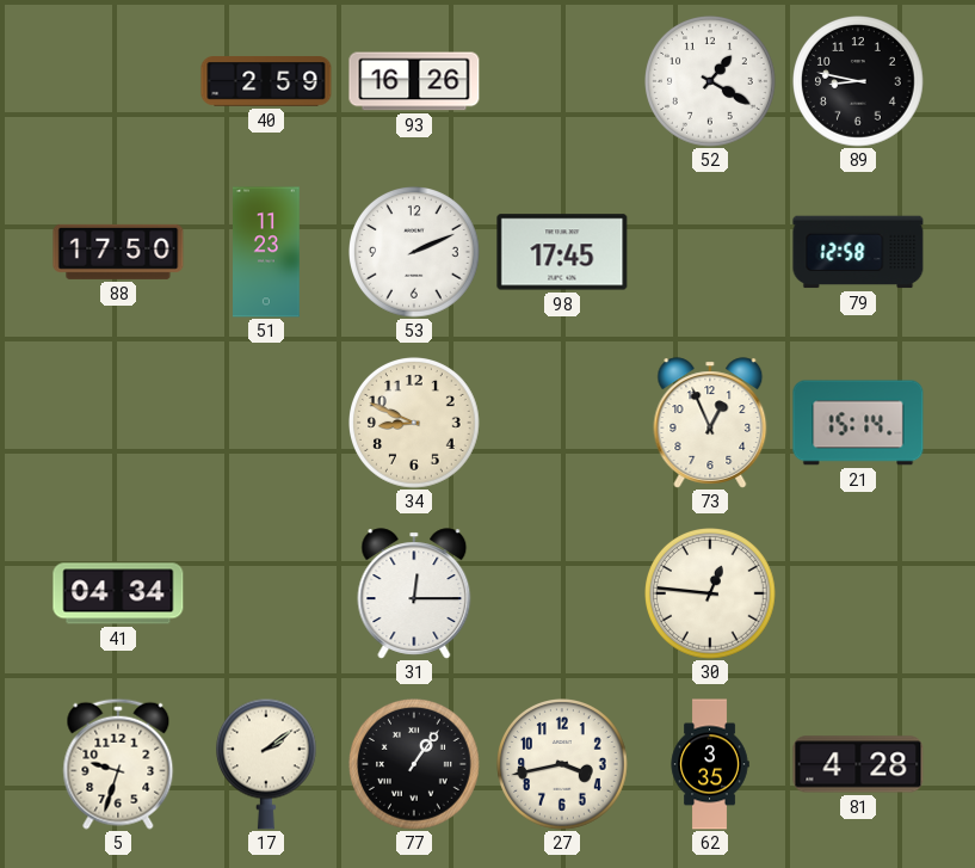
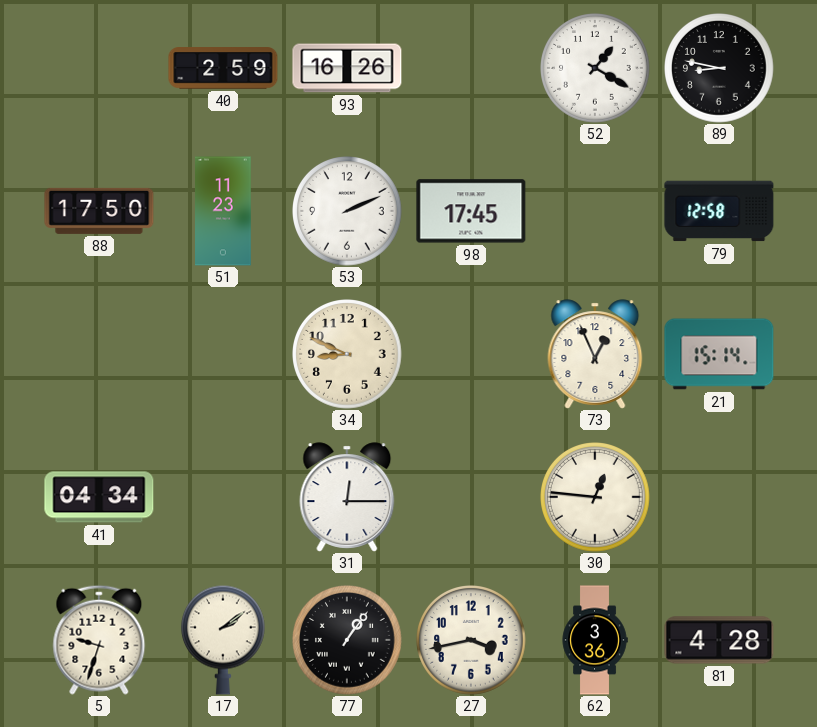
62: 3:35 -> 3:36
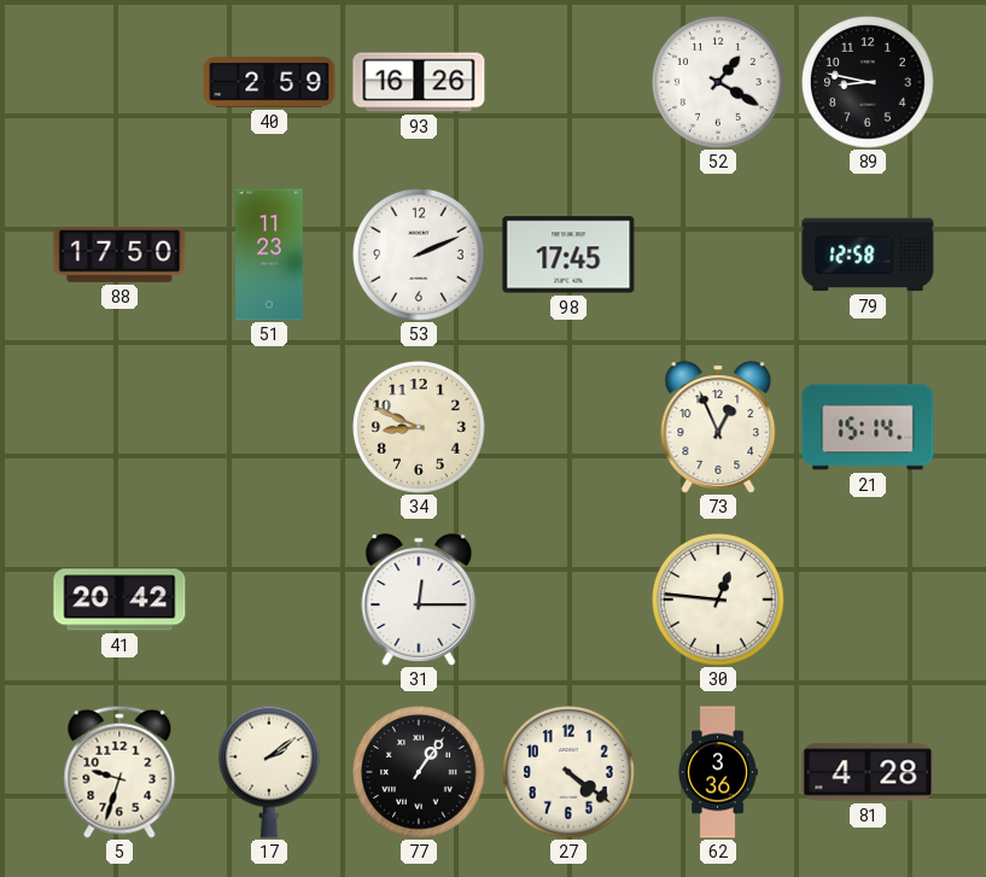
41: 04:34 -> 20:42
27: 3:43 -> 4:21
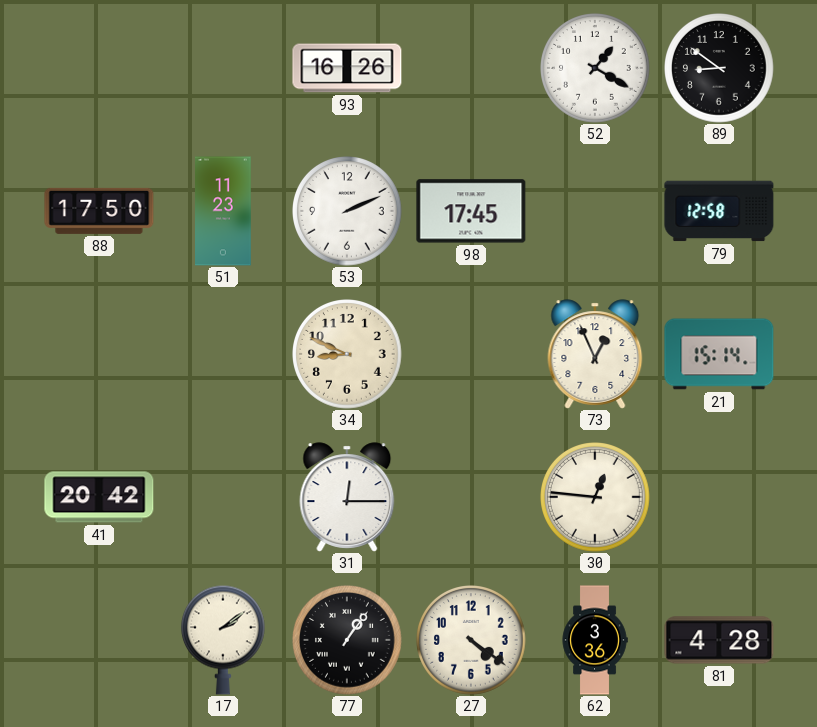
40: 2:59 -> none
89: 8:47 -> 8:51
5: 9:33 -> none
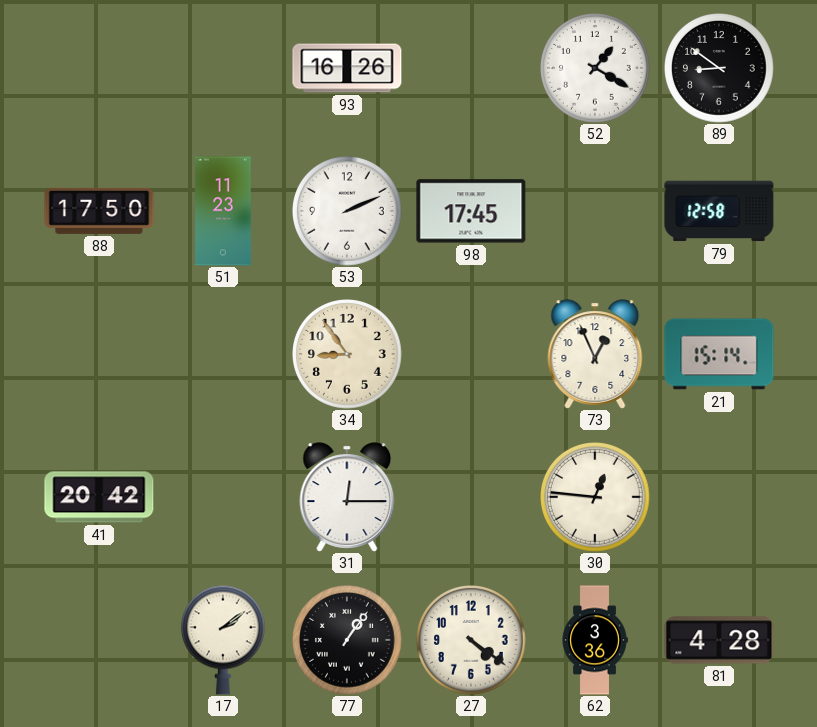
34: 8:49 -> 8:54
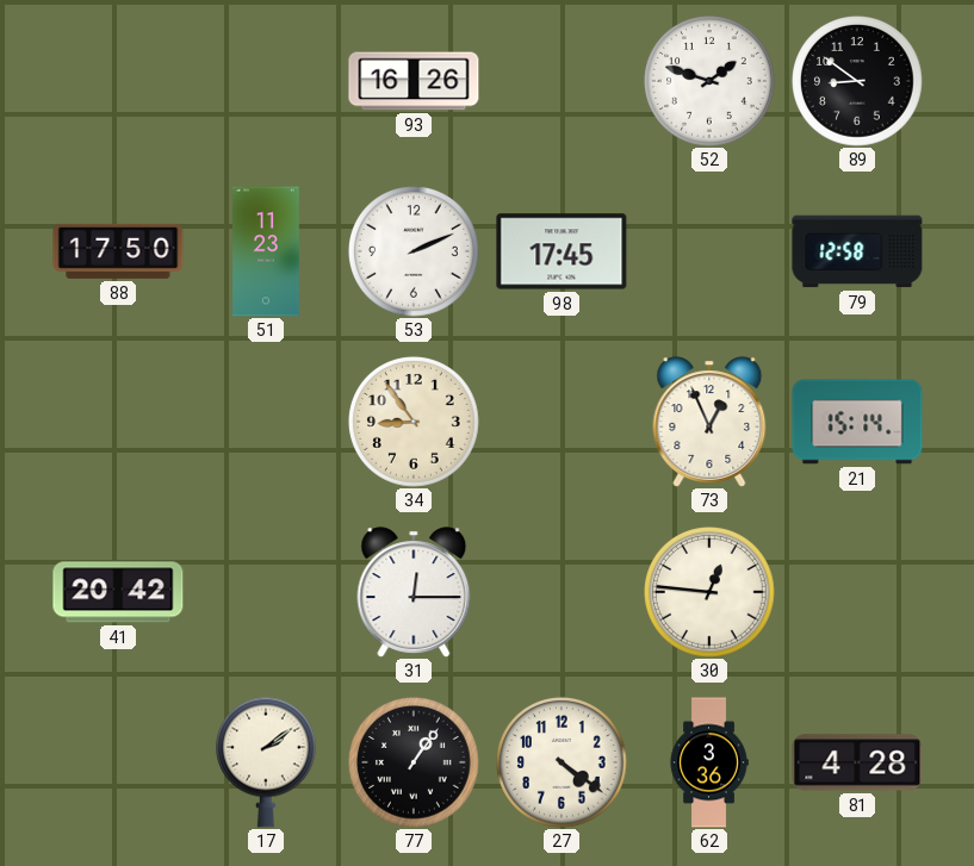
52: 1:20 -> 1:48
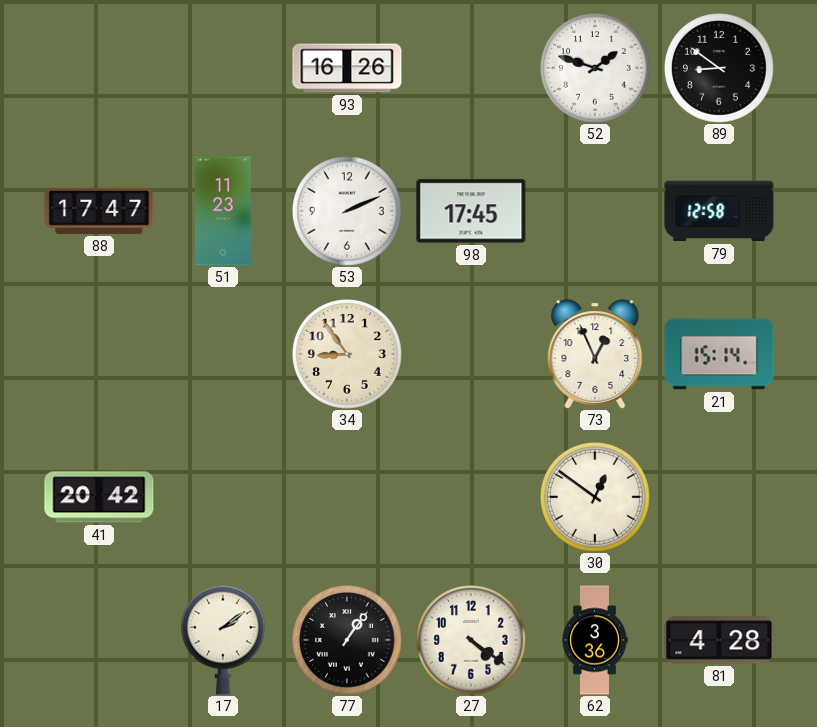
88: 17:50 -> 17:47
31: 12:15 -> none
30: 12:46 -> 12:51
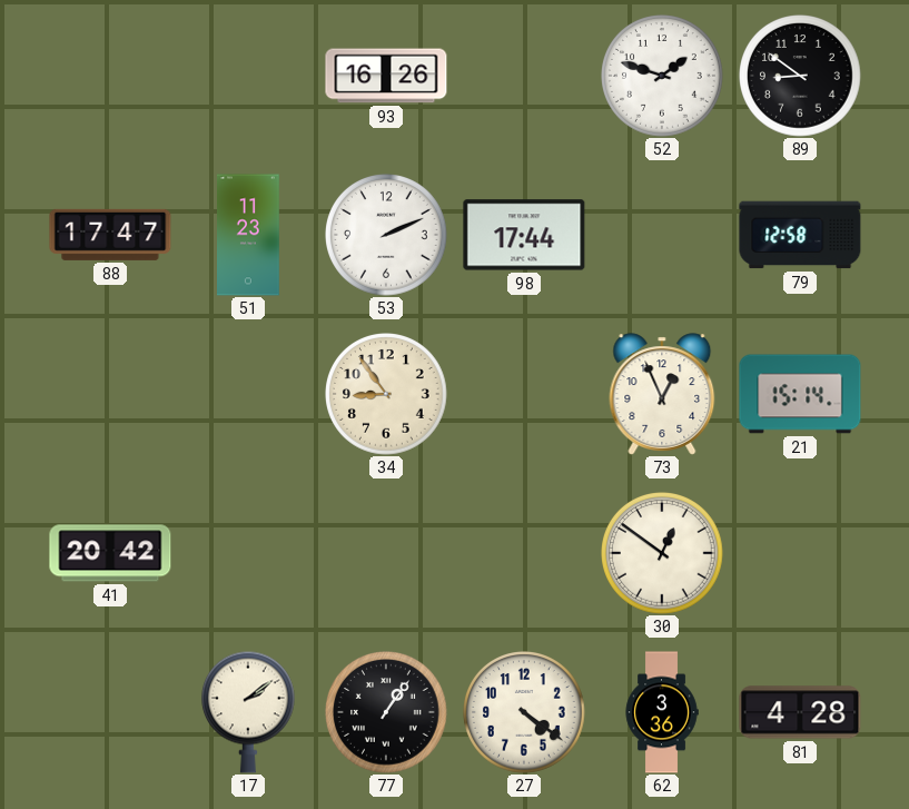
98: 17:45 -> 17:44
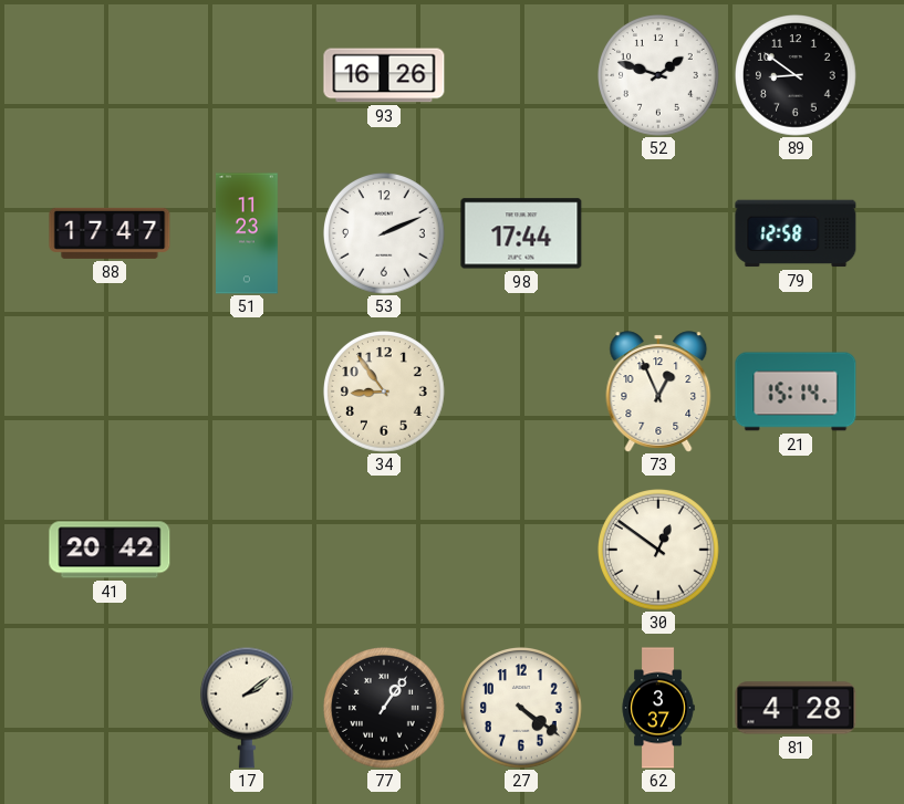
62: 3:36 -> 3:37
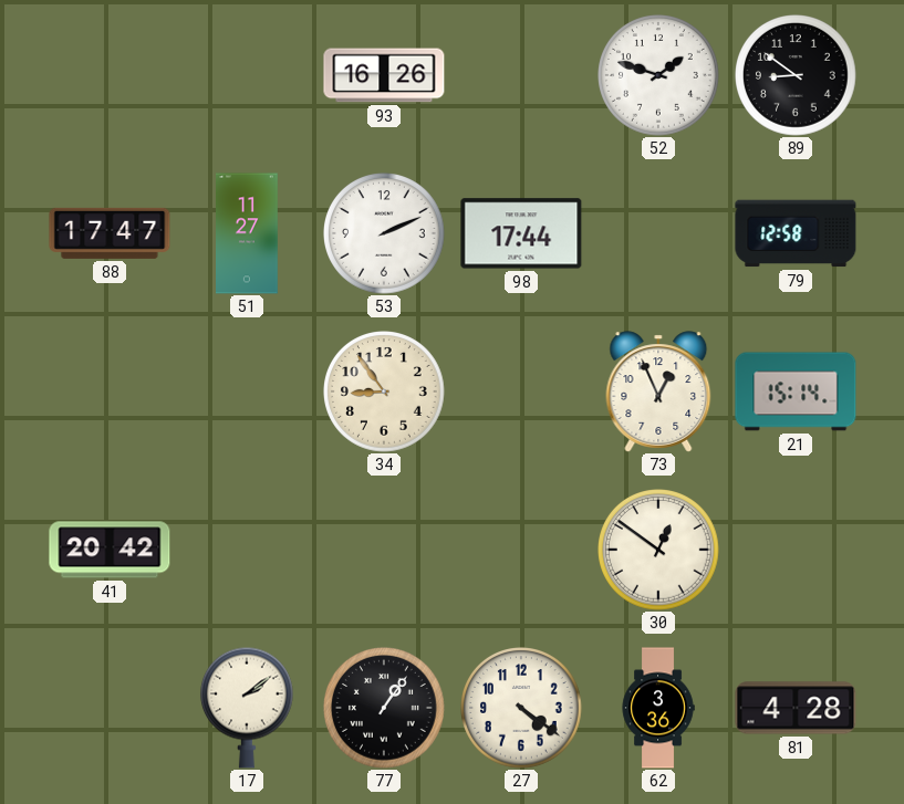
51: 11:23 -> 11:27
62: 3:37 -> 3:36
